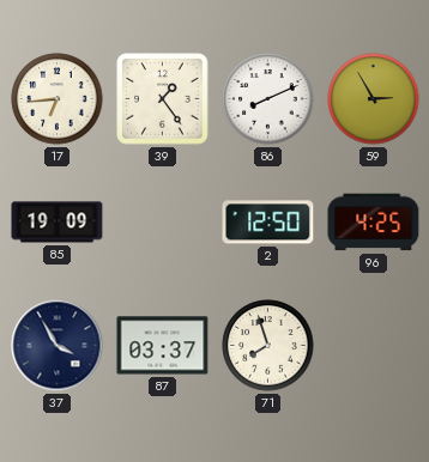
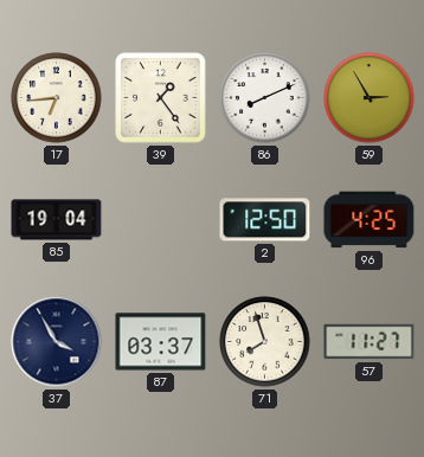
85: 19:09 -> 19:04
57: none -> 11:27
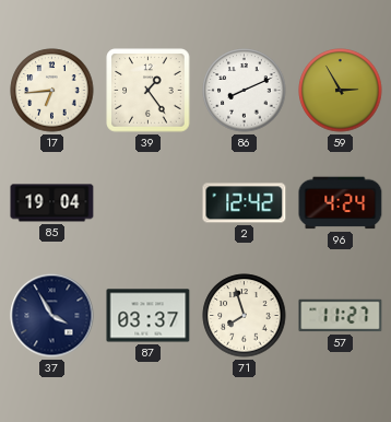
2: 12:50 -> 12:42
96: 4:25 -> 4:24
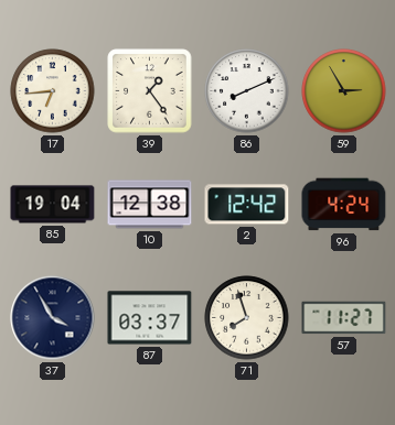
10: none -> 12:38
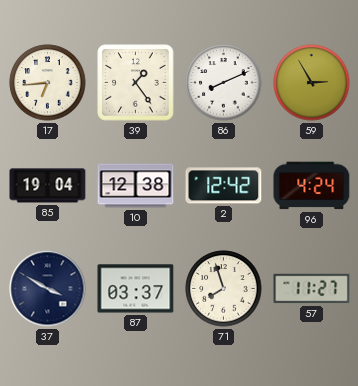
37: 3:55 -> 3:50
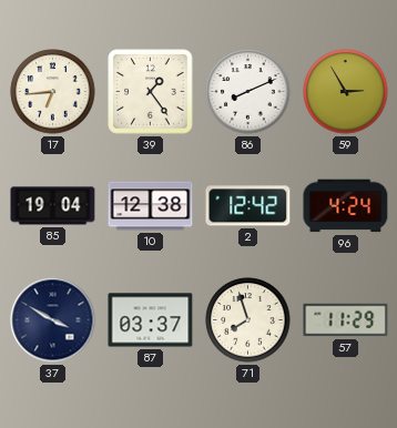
57: 11:27 -> 11:29
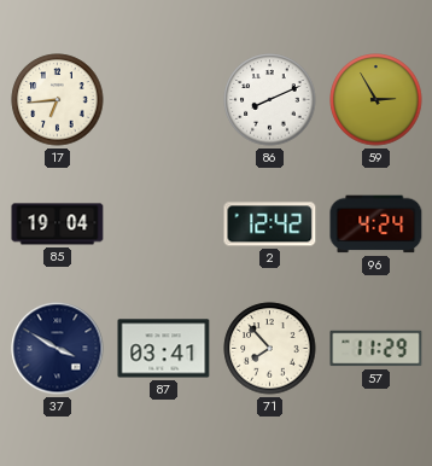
39: 1:24 -> none
10: 12:38 -> none
87: 03:37 -> 03:41
71: 7:57 -> 7:53
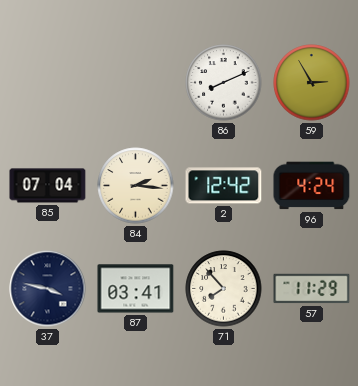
17: 6:44 -> none
85: 19:04 -> 07:04
84: none -> 2:16
37: 3:50 -> 3:47
